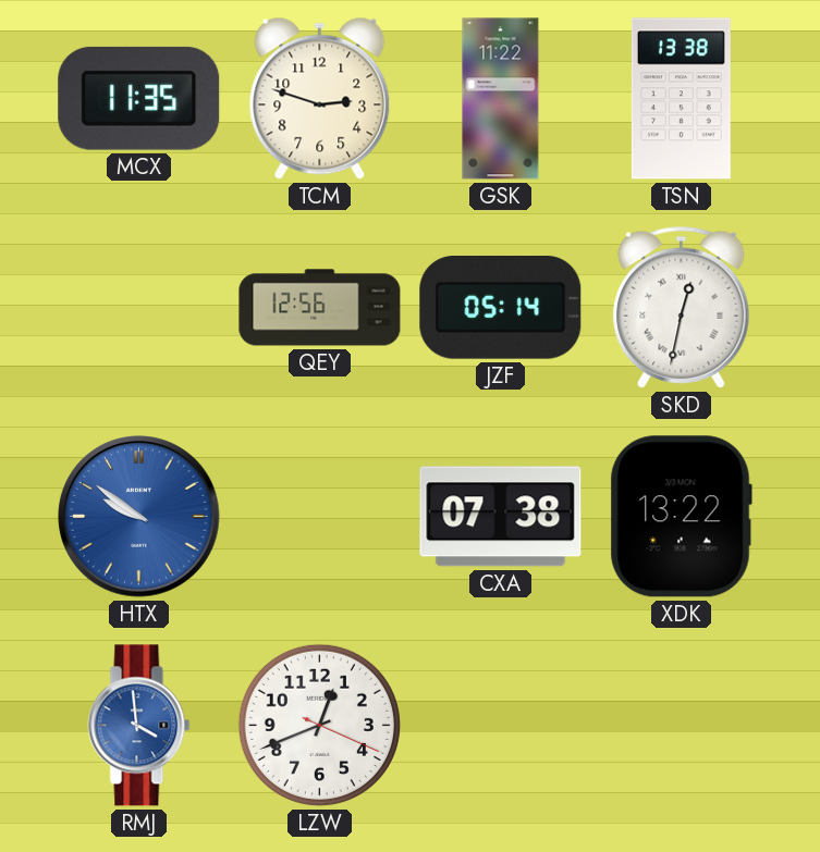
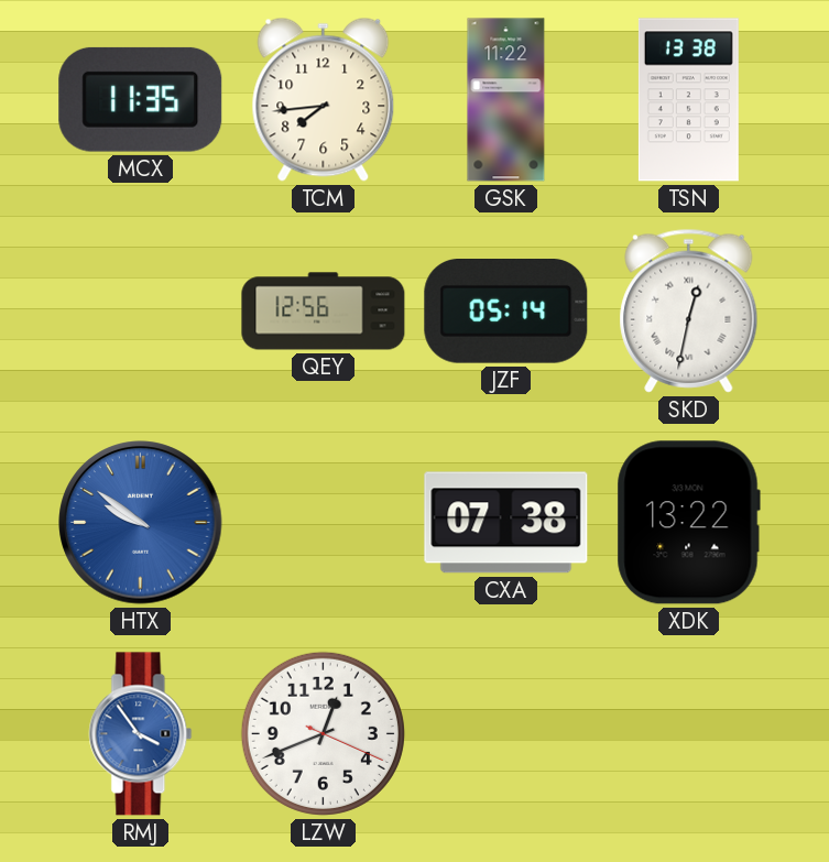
TCM: 2:48 -> 7:44
RMJ: 3:59 -> 3:54
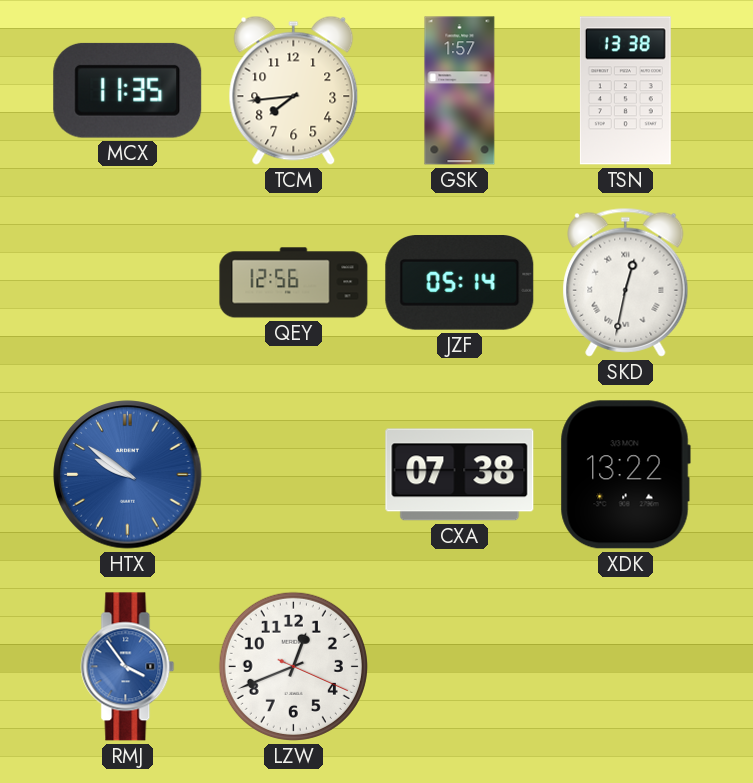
GSK: 11:22 -> 1:57
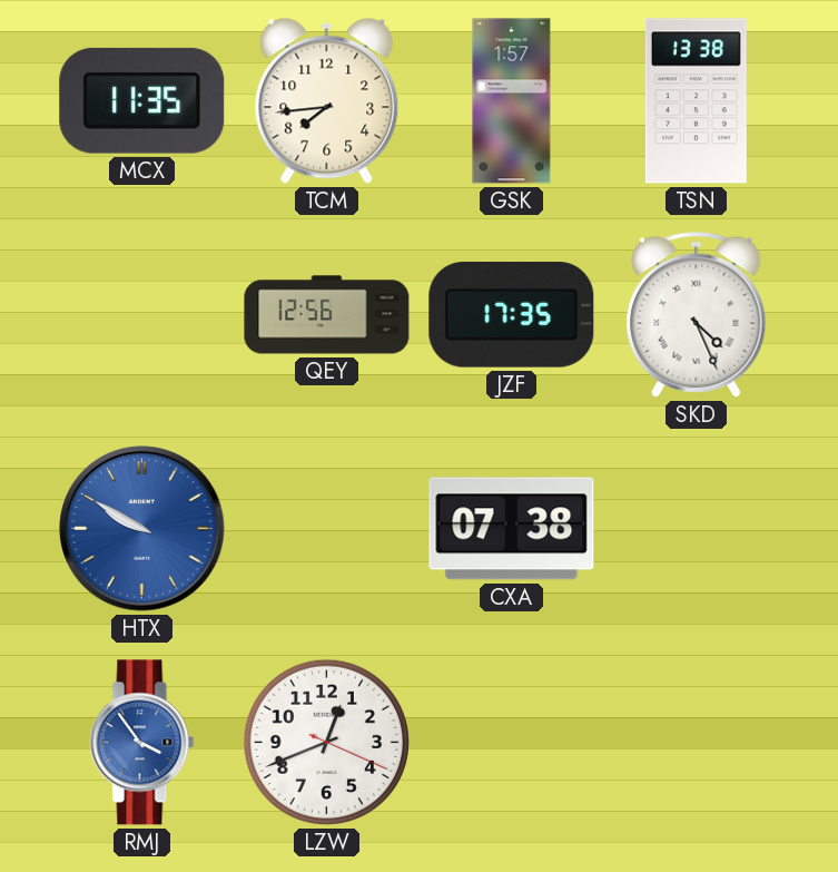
JZF: 05:14 -> 17:35
SKD: 12:32 -> 4:26
HTX: 9:51 -> 9:50
XDK: 13:22 -> none
